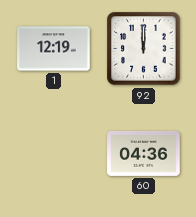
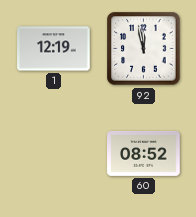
92: 12:00 -> 11:58
60: 04:36 -> 08:52
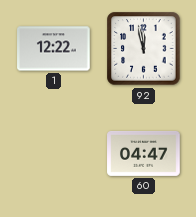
1: 12:19 -> 12:22
60: 08:52 -> 04:47
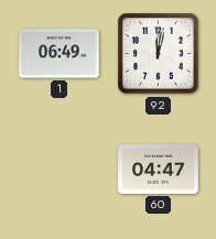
1: 12:22 -> 06:49
92: 11:58 -> 12:02
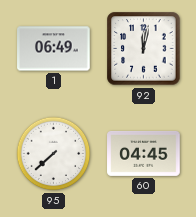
95: none -> 7:38
60: 04:47 -> 04:45
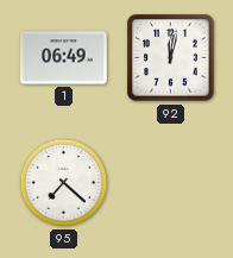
95: 7:38 -> 7:22
60: 04:45 -> none
